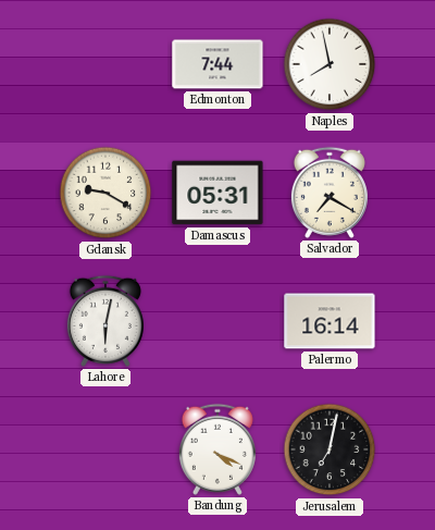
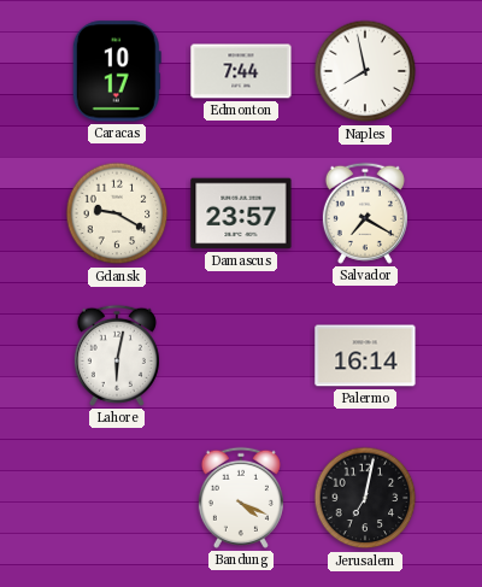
Caracas: none -> 10:17
Damascus: 05:31 -> 23:57
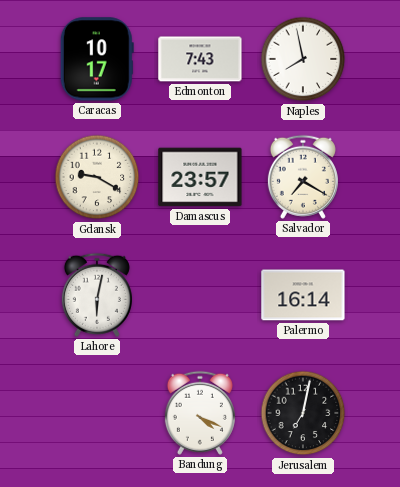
Edmonton: 7:44 -> 7:43
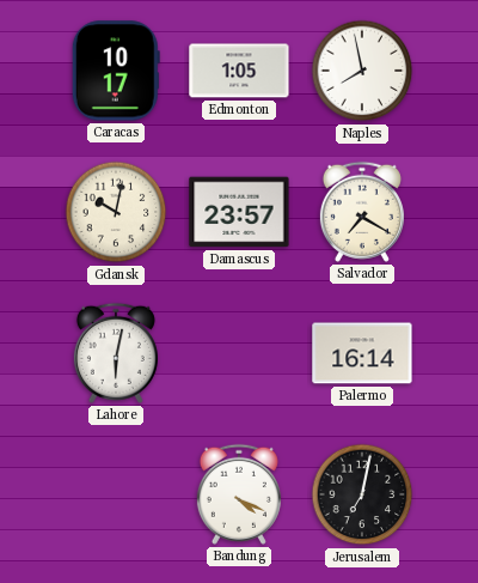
Edmonton: 7:43 -> 1:05
Gdansk: 9:20 -> 10:02
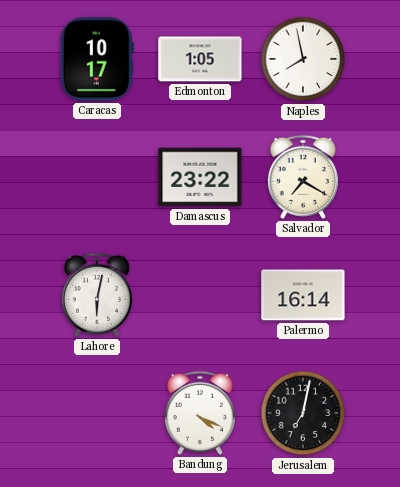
Gdansk: 10:02 -> none
Damascus: 23:57 -> 23:22
